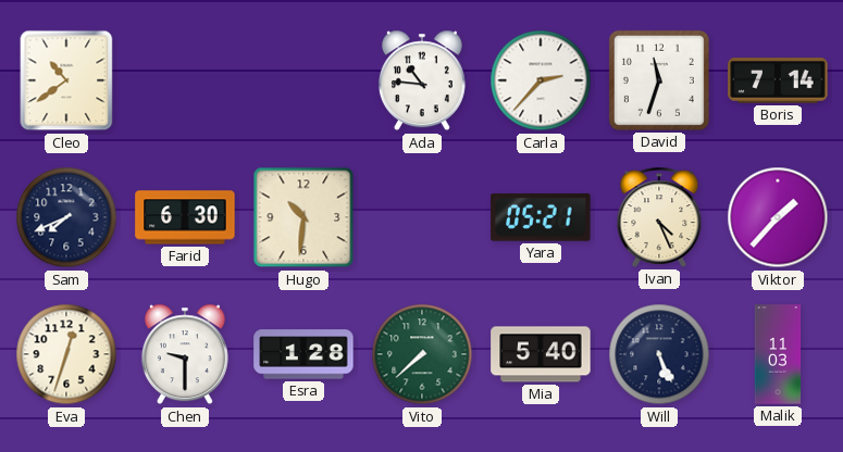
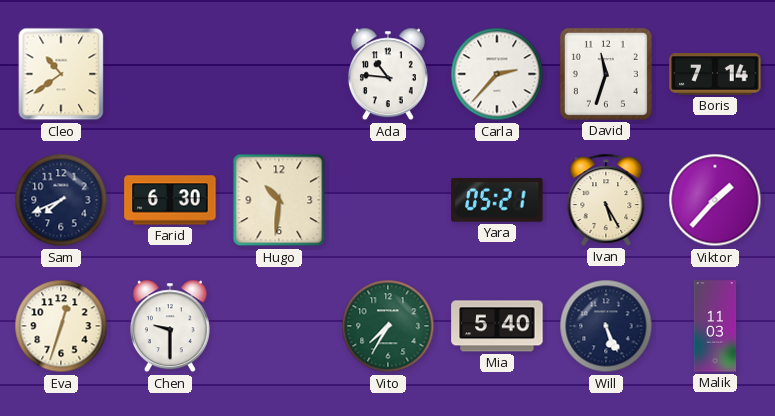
Ivan: 4:26 -> 5:25
Esra: 1:28 -> none
Vito: 7:38 -> 7:35
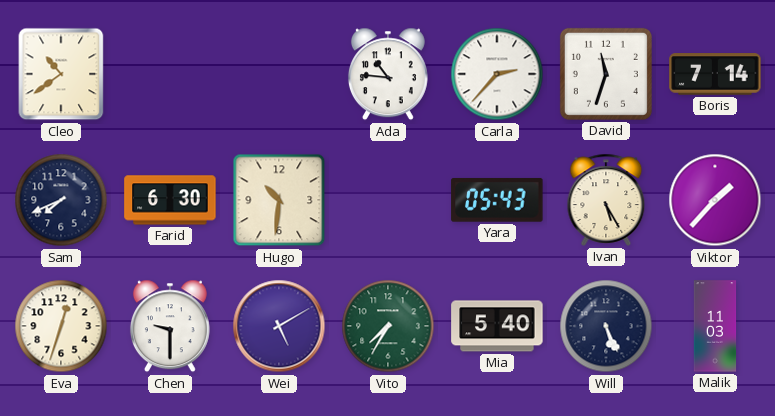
Yara: 05:21 -> 05:43
Wei: none -> 5:10
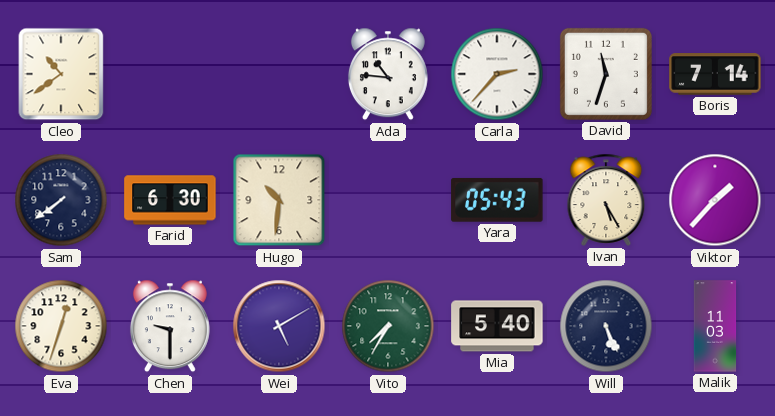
Sam: 7:41 -> 7:39
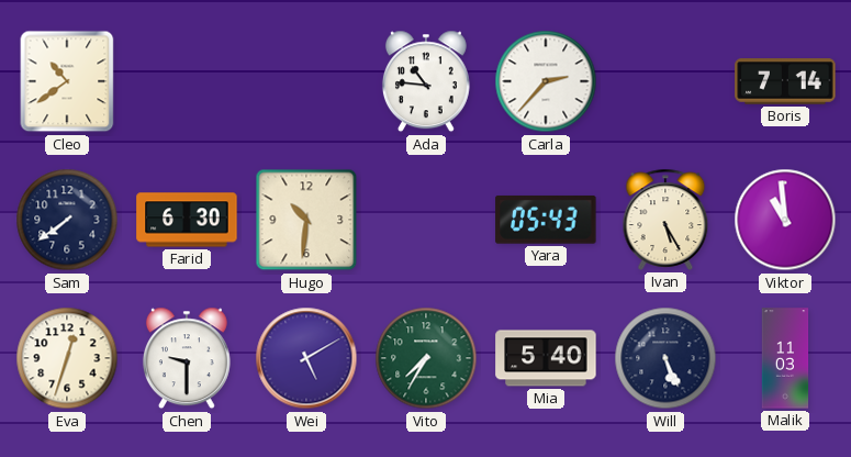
David: 11:33 -> none
Viktor: 1:37 -> 10:59
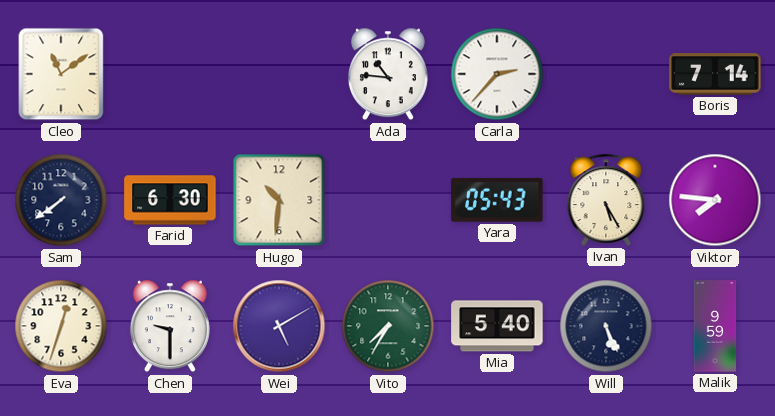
Cleo: 10:39 -> 11:09
Viktor: 10:59 -> 7:46
Malik: 11:03 -> 9:59
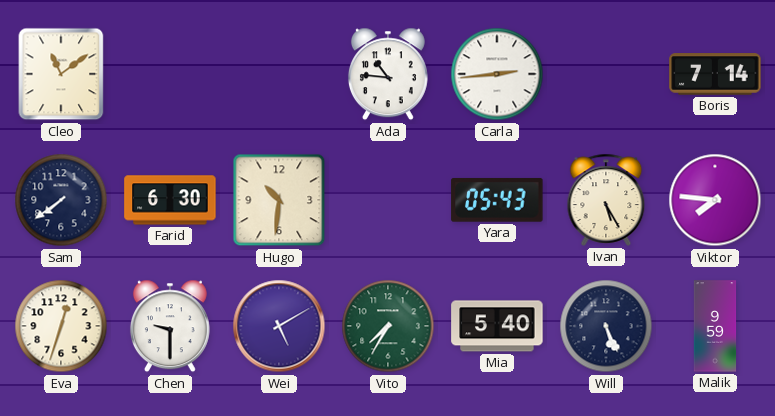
Carla: 2:37 -> 2:44
